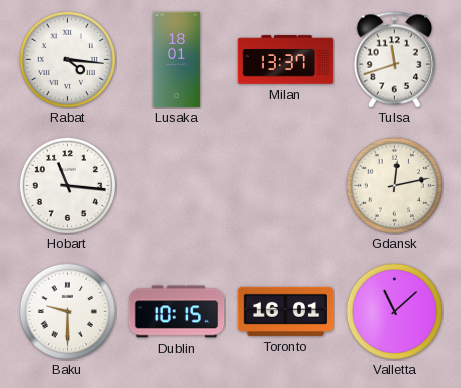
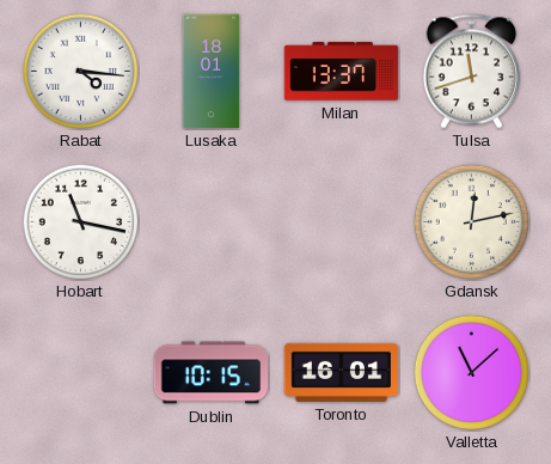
Hobart: 11:16 -> 11:17
Baku: 9:30 -> none
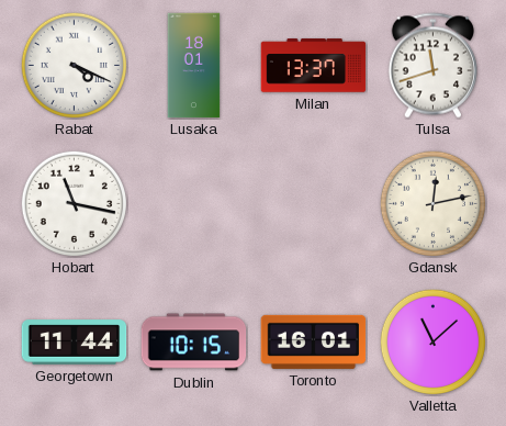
Rabat: 4:16 -> 4:19
Georgetown: none -> 11:44
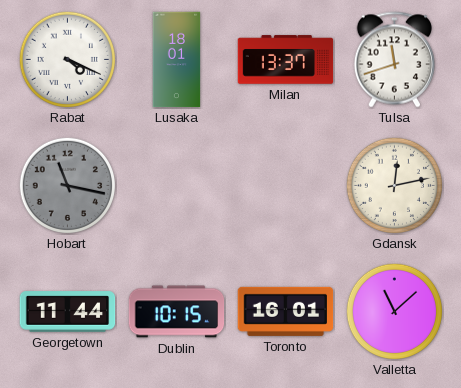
Hobart dial: white -> grey
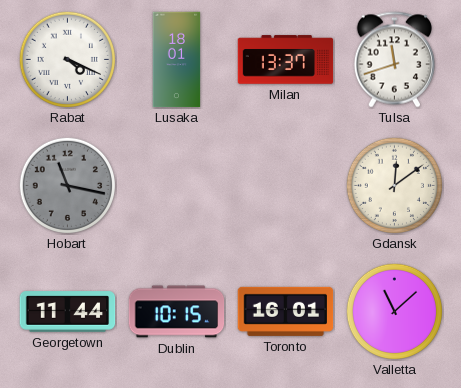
Gdansk: 12:13 -> 12:09
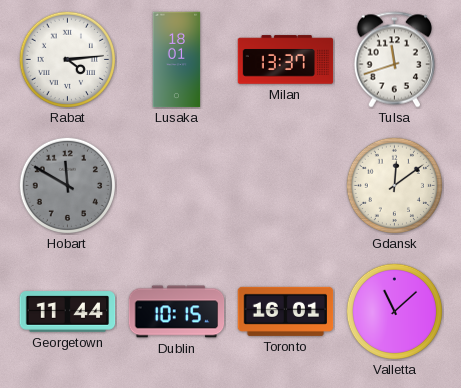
Rabat: 4:19 -> 4:14
Hobart: 11:17 -> 11:50
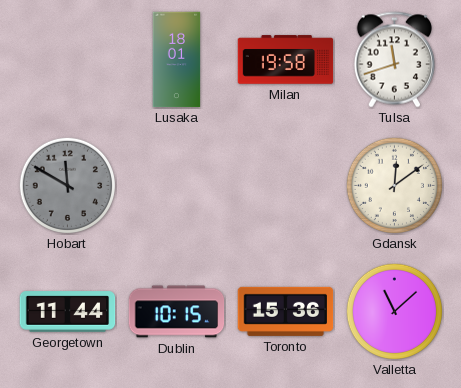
Rabat: 4:14 -> none
Milan: 13:37 -> 19:58
Toronto: 16:01 -> 15:36
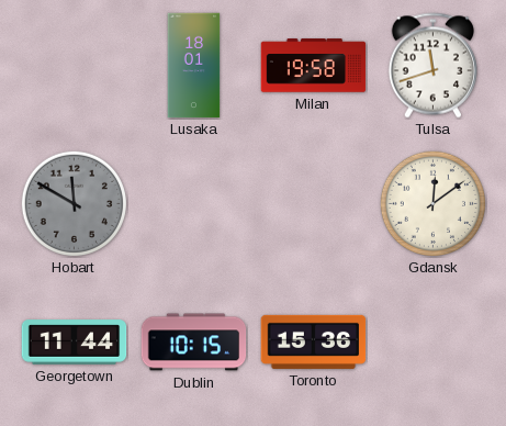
Valletta: 11:08 -> none
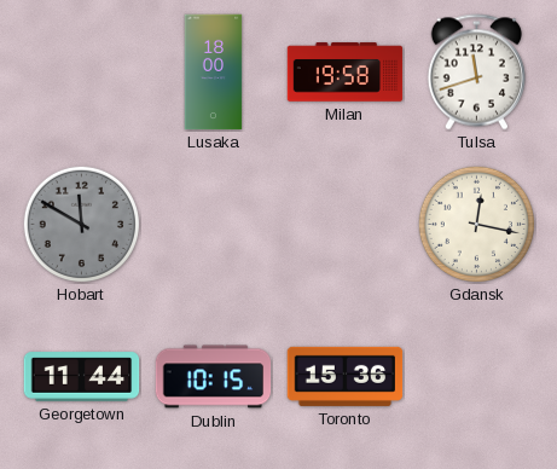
Lusaka: 18:01 -> 18:00
Gdansk: 12:09 -> 12:17
